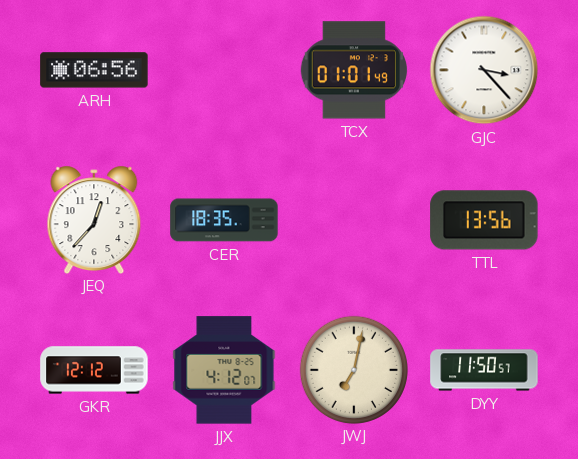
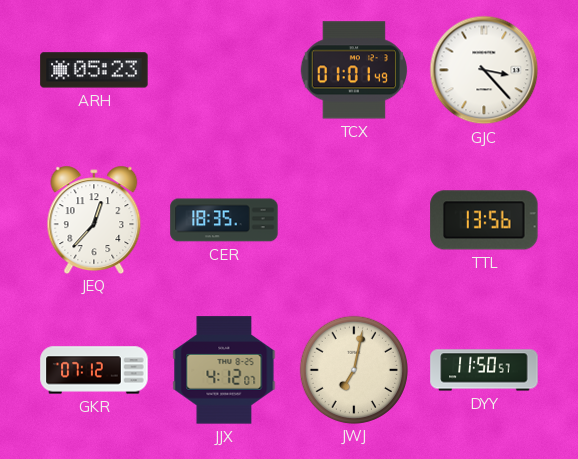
ARH: 06:56 -> 05:23
GKR: 12:12 -> 07:12
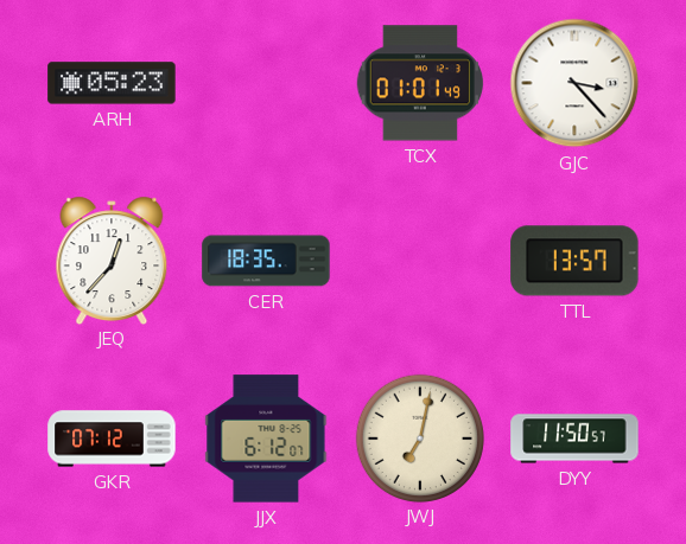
TTL: 13:56 -> 13:57
JJX: 4:12 -> 6:12
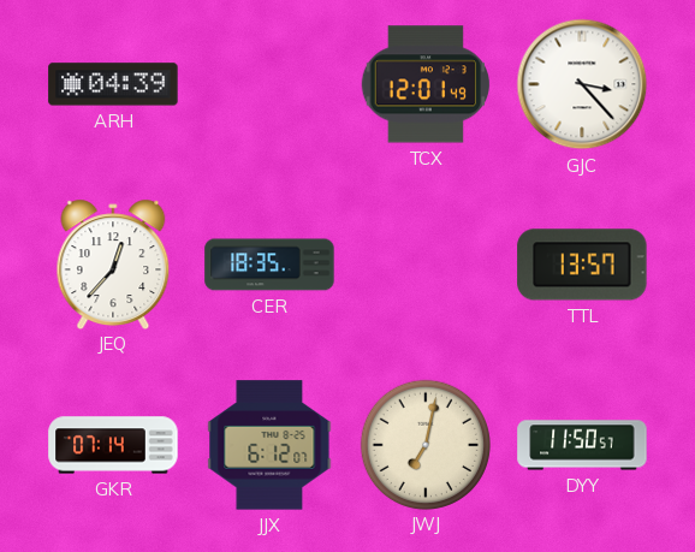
ARH: 05:23 -> 04:39
TCX: 01:01 -> 12:01
GKR: 07:12 -> 07:14
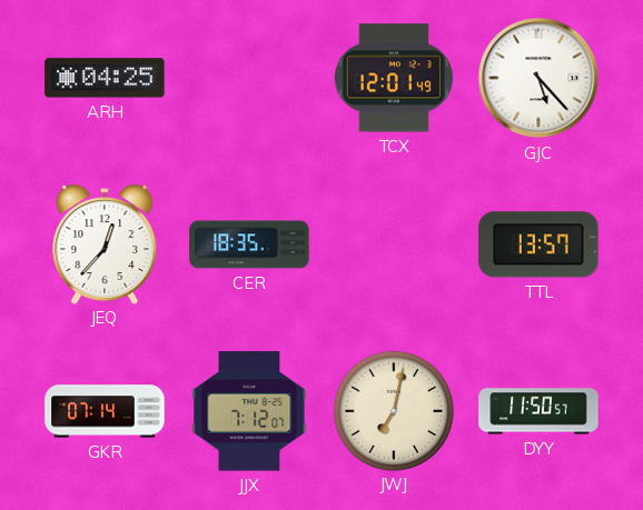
ARH: 04:39 -> 04:25
GJC: 3:23 -> 5:23
JJX: 6:12 -> 7:12
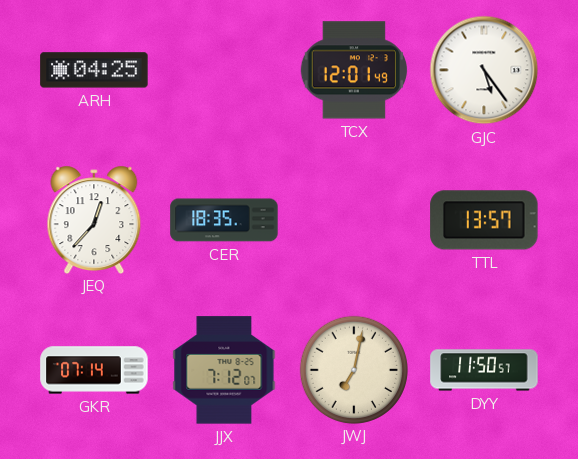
GJC: 5:23 -> 5:24
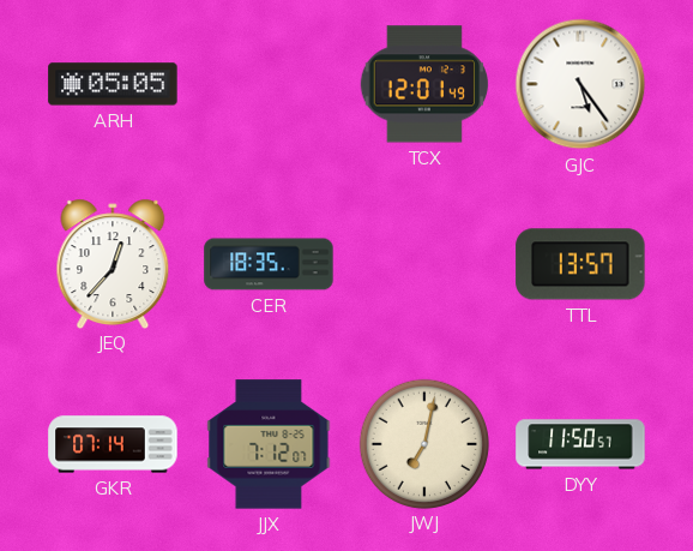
ARH: 04:25 -> 05:05
